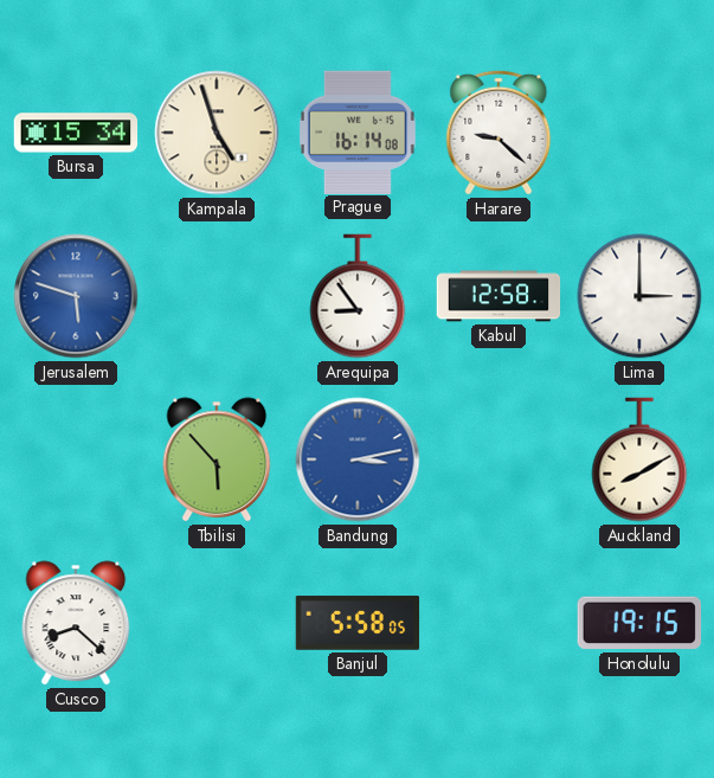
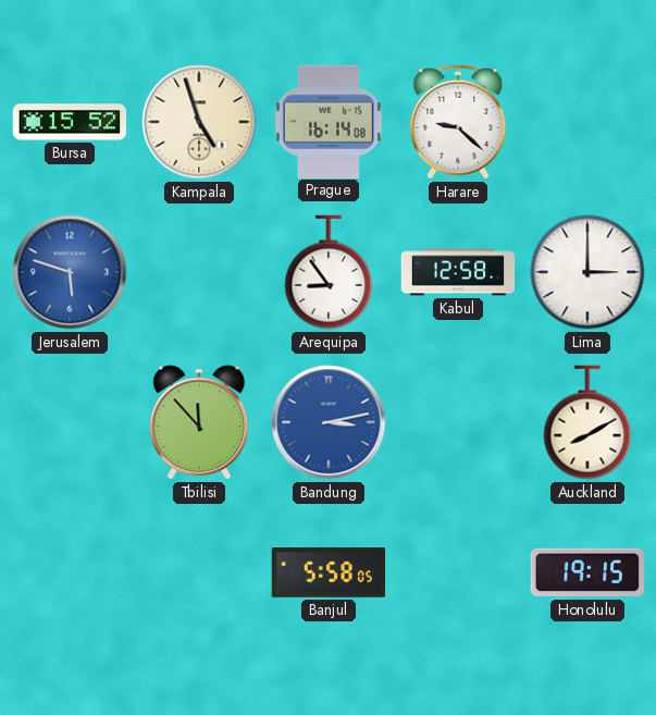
Bursa: 15:34 -> 15:52
Tbilisi: 5:53 -> 11:53
Cusco: 8:22 -> none
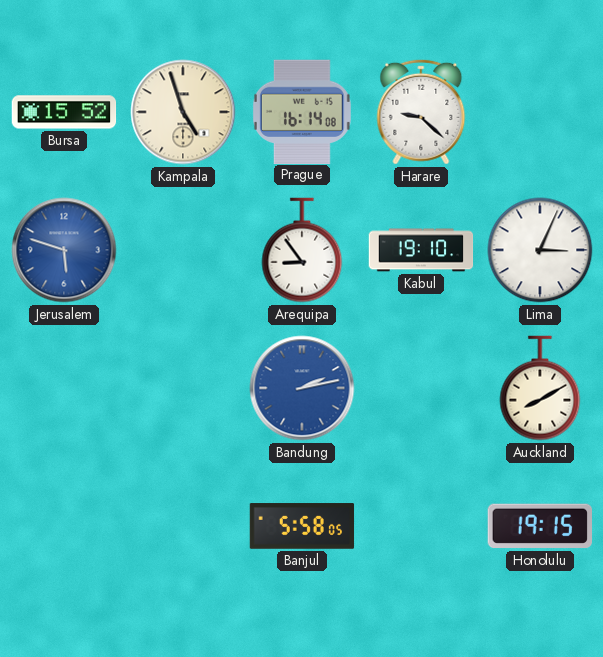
Kabul: 12:58 -> 19:10
Lima: 3:00 -> 3:04
Tbilisi: 11:53 -> none
Bandung: 3:13 -> 2:13
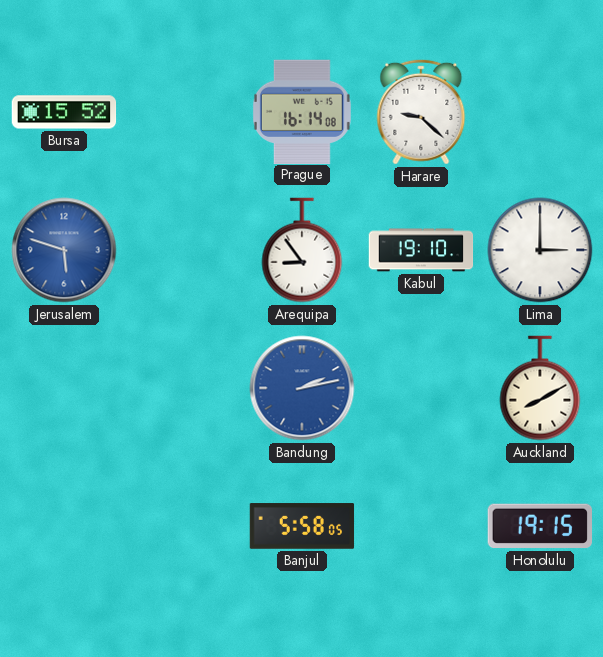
Kampala: 4:57 -> none
Lima: 3:04 -> 3:00
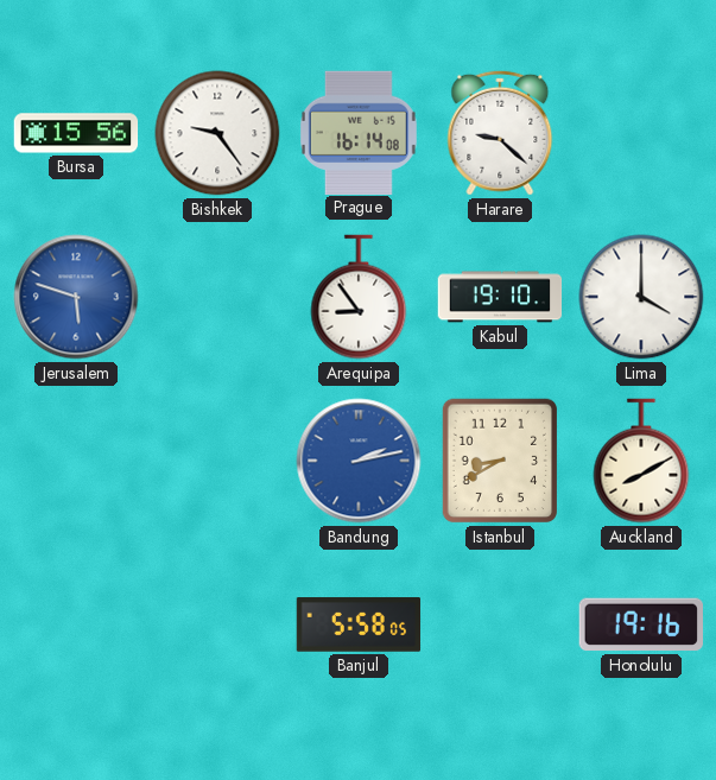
Bursa: 15:52 -> 15:56
Bishkek: none -> 9:24
Lima: 3:00 -> 4:00
Istanbul: none -> 8:40
Honolulu: 19:15 -> 19:16
